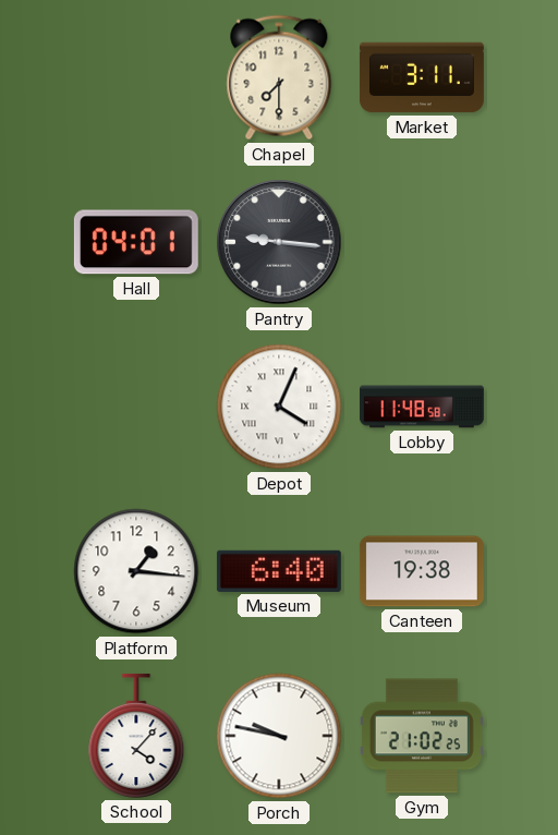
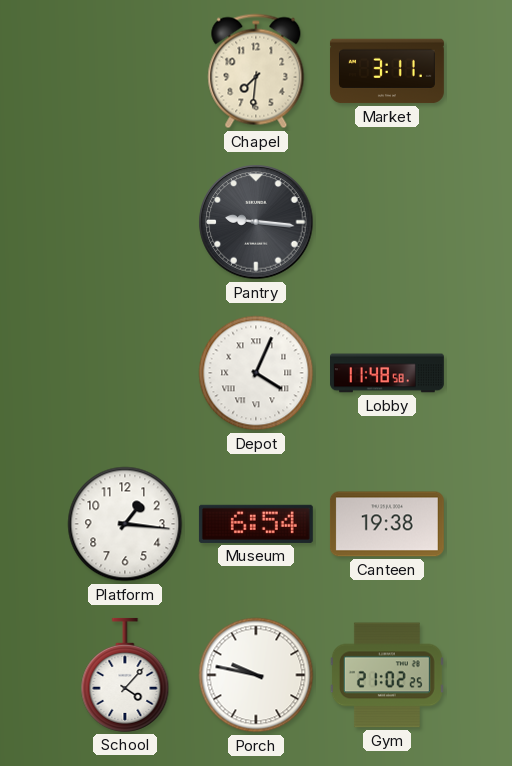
Chapel: 7:30 -> 7:31
Hall: 04:01 -> none
Museum: 6:40 -> 6:54
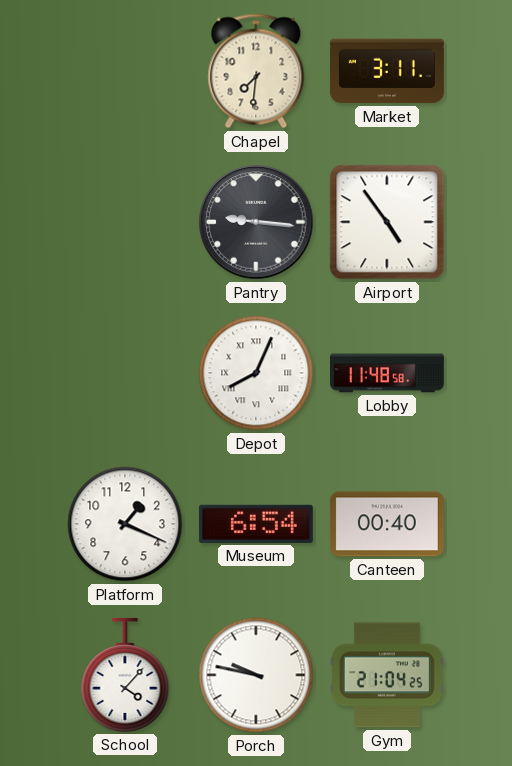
Airport: none -> 4:54
Depot: 4:04 -> 8:04
Platform: 1:16 -> 1:19
Canteen: 19:38 -> 00:40
Gym: 21:02 -> 21:04
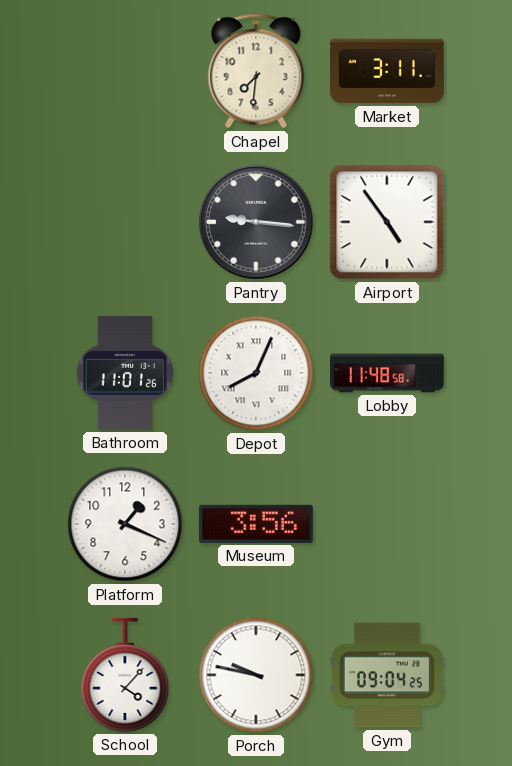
Bathroom: none -> 11:01
Museum: 6:54 -> 3:56
Canteen: 00:40 -> none
Gym: 21:04 -> 09:04
